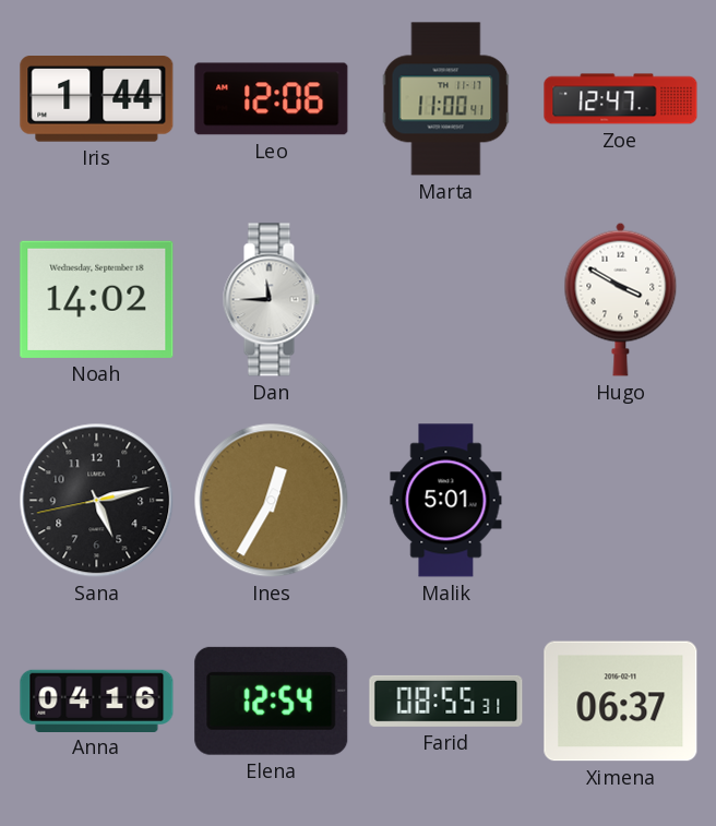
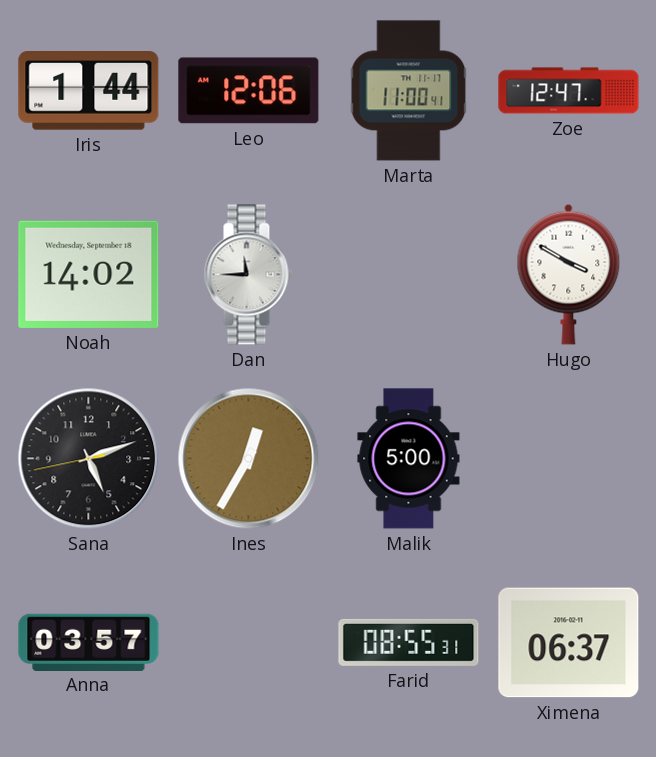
Sana: 5:12 -> 5:11
Malik: 5:01 -> 5:00
Anna: 04:16 -> 03:57
Elena: 12:54 -> none
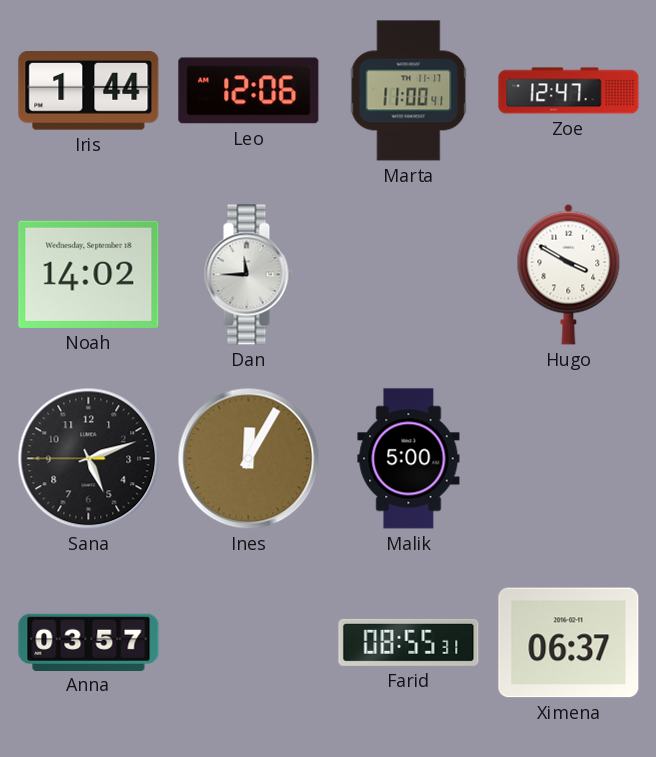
Sana: 5:11:43 -> 5:11:45
Ines: 12:35 -> 12:05
